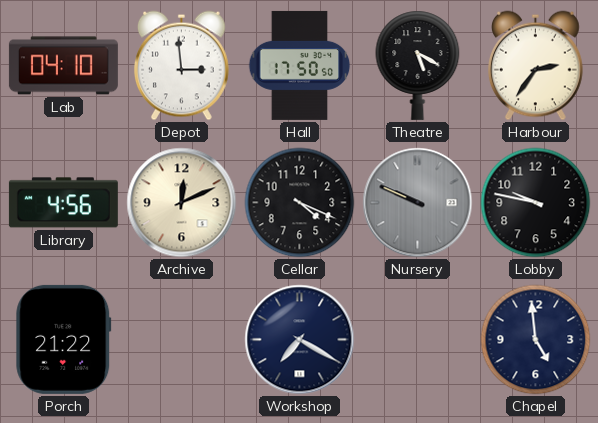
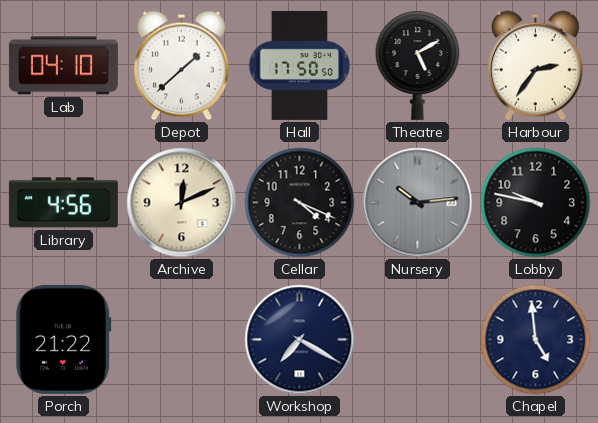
Depot: 2:59 -> 1:38
Theatre: 5:20 -> 5:10
Nursery: 9:49 -> 10:14
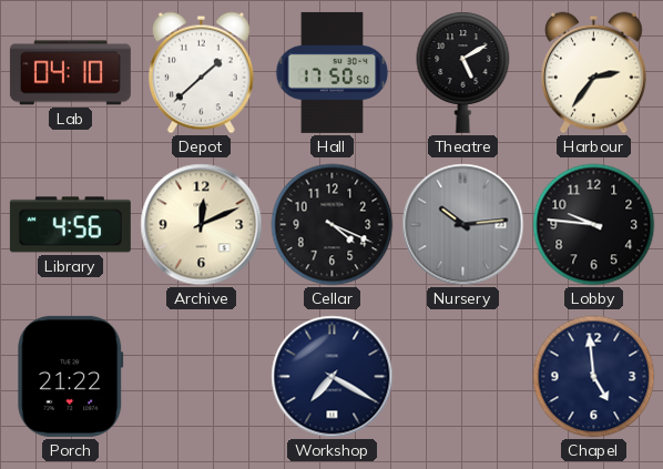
Lobby: 9:47 -> 9:46
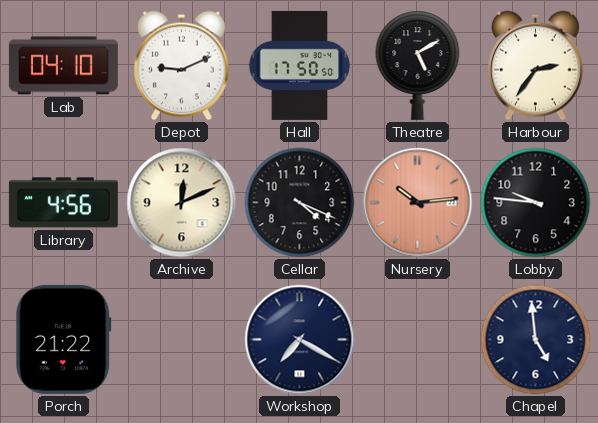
Depot: 1:38 -> 9:11
Nursery dial: grey -> salmon
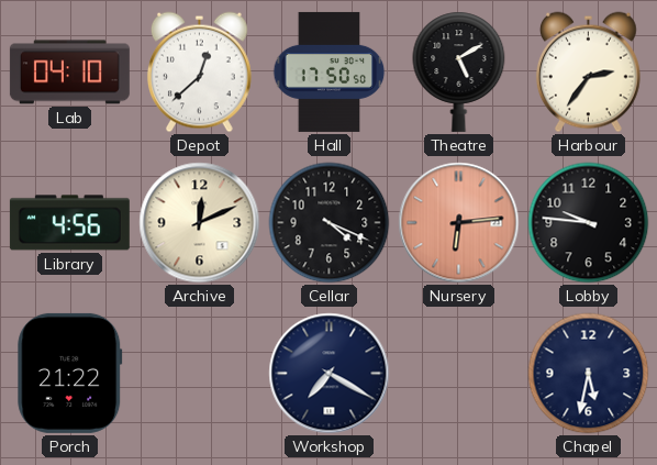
Depot: 9:11 -> 12:38
Nursery: 10:14 -> 6:14
Chapel: 4:59 -> 5:32
